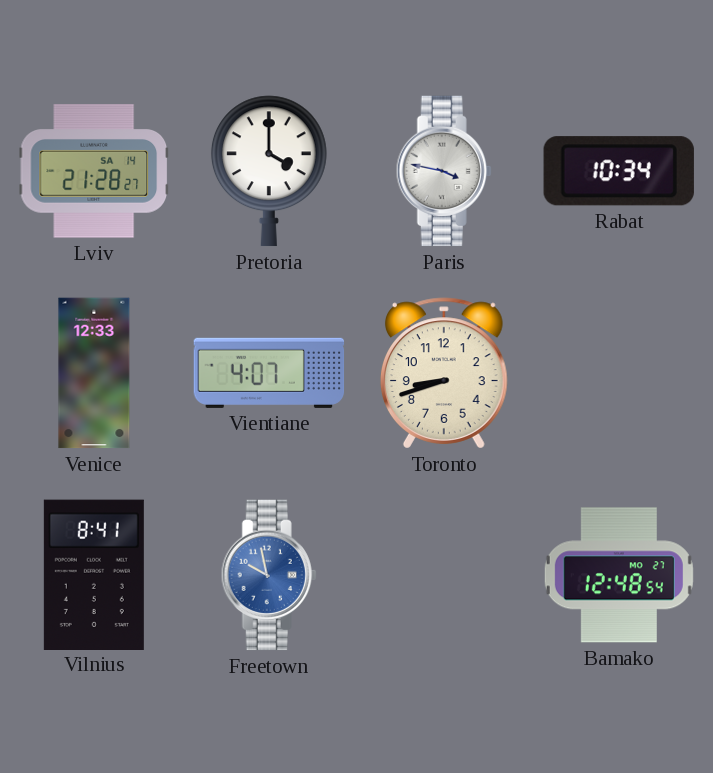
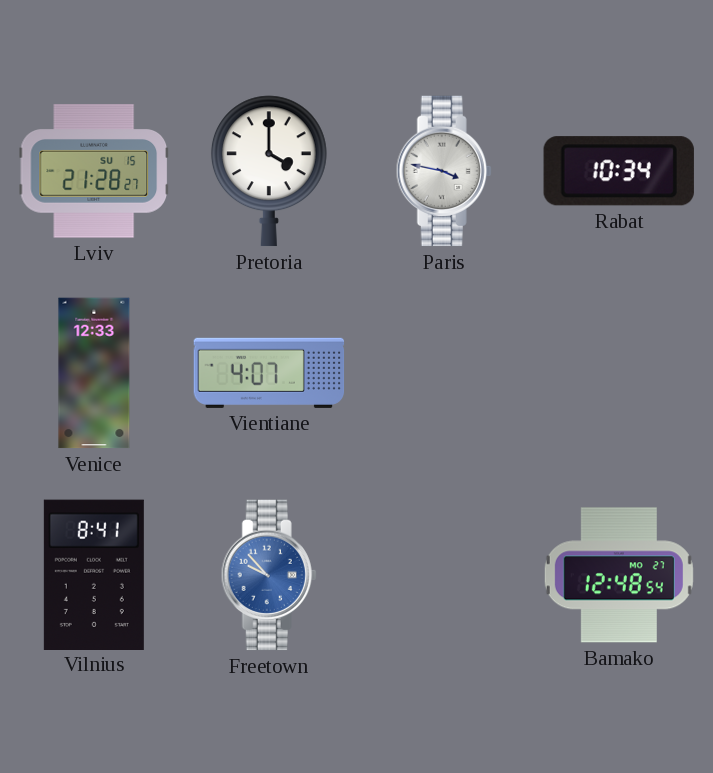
Lviv date: SA 14 -> SU 15
Toronto: 8:42 -> none
Freetown: 9:58 -> 9:53
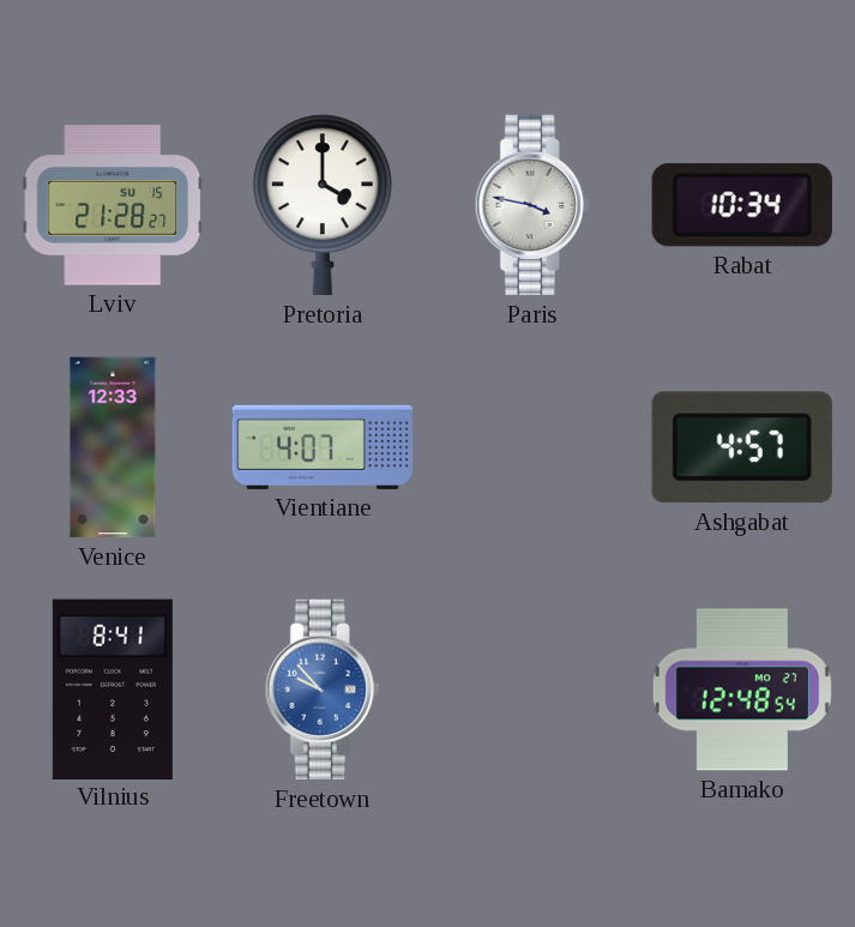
Ashgabat: none -> 4:57
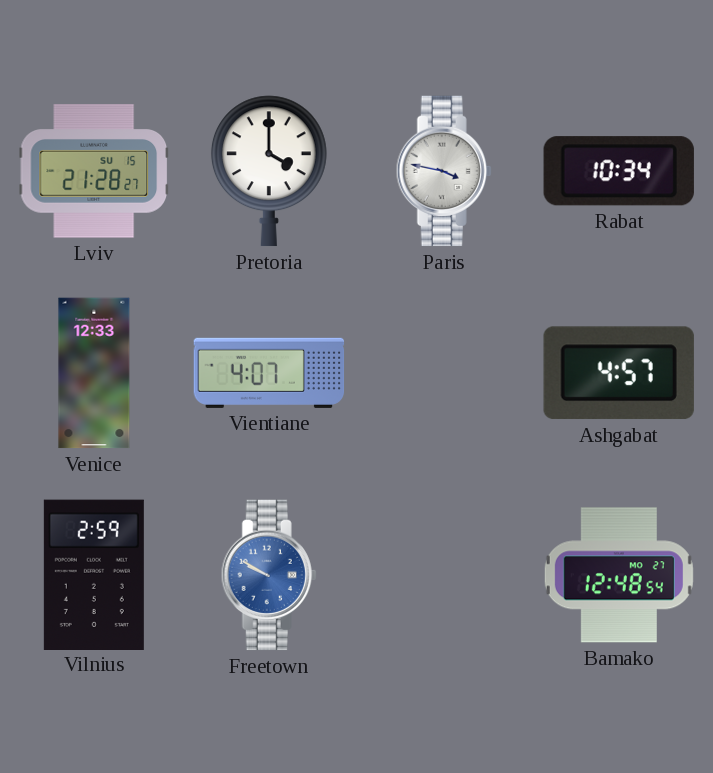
Vilnius: 8:41 -> 2:59
Freetown: 9:53 -> 9:50
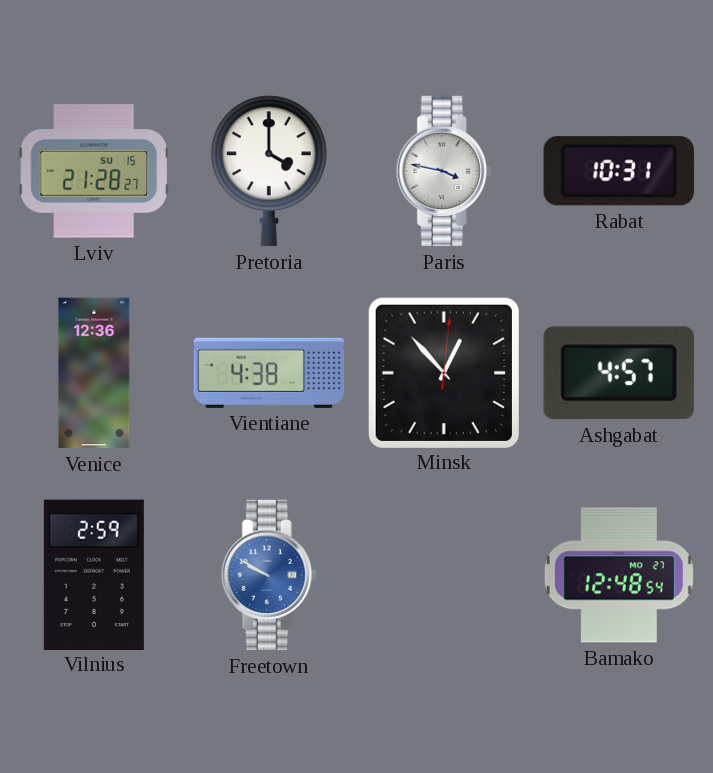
Rabat: 10:34 -> 10:31
Venice: 12:33 -> 12:36
Vientiane: 4:07 -> 4:38
Minsk: none -> 12:53
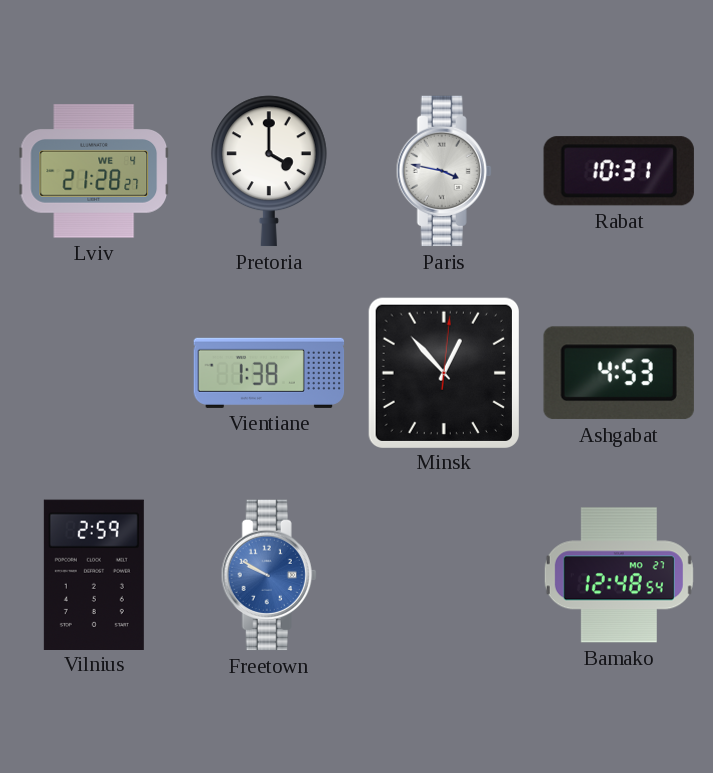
Lviv date: SU 15 -> WE 4
Venice: 12:36 -> none
Vientiane: 4:38 -> 1:38
Ashgabat: 4:57 -> 4:53
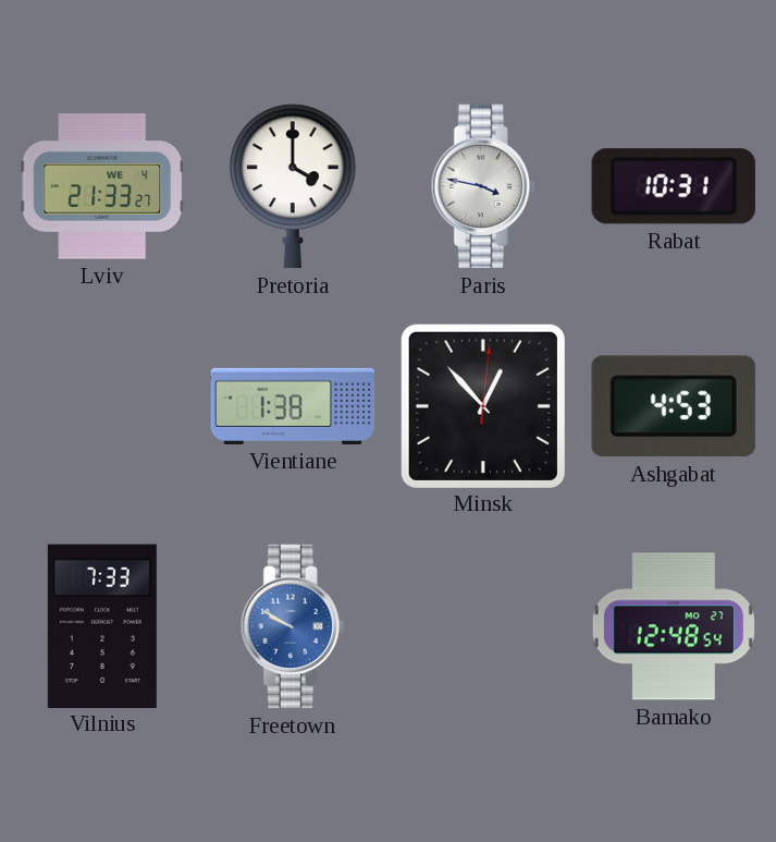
Lviv: 21:28 -> 21:33
Vilnius: 2:59 -> 7:33
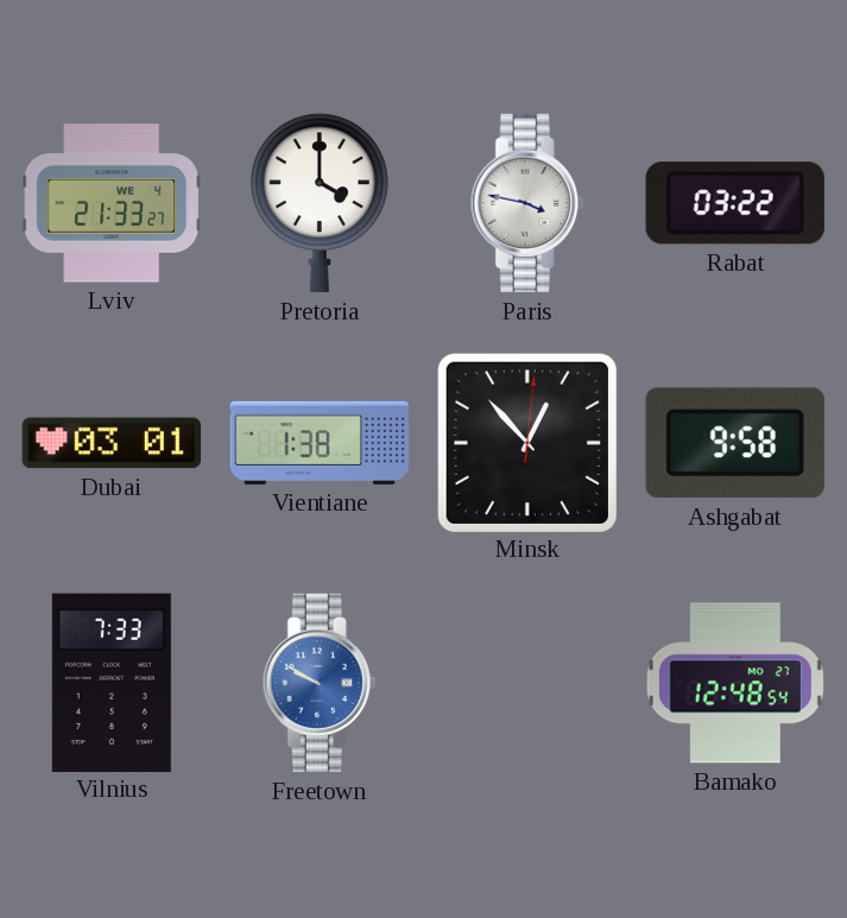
Rabat: 10:31 -> 03:22
Dubai: none -> 03:01
Ashgabat: 4:53 -> 9:58
